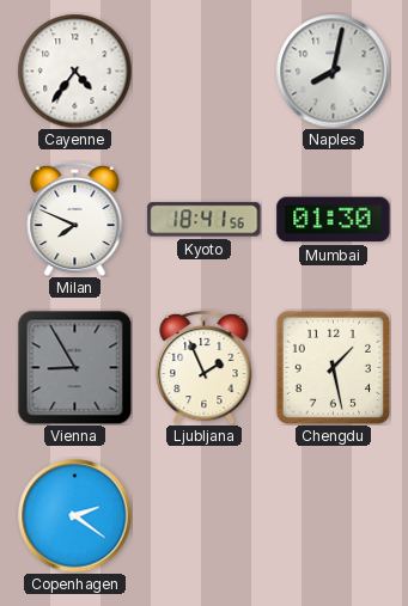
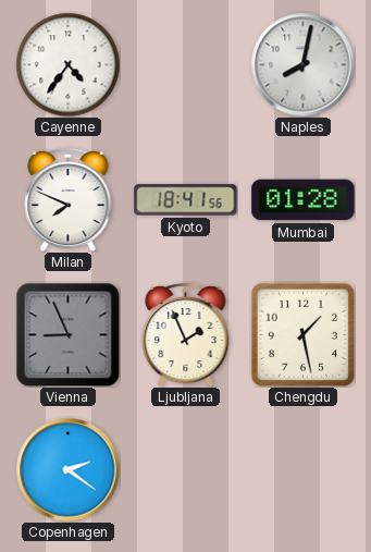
Mumbai: 01:30 -> 01:28
Vienna: 8:55 -> 8:56
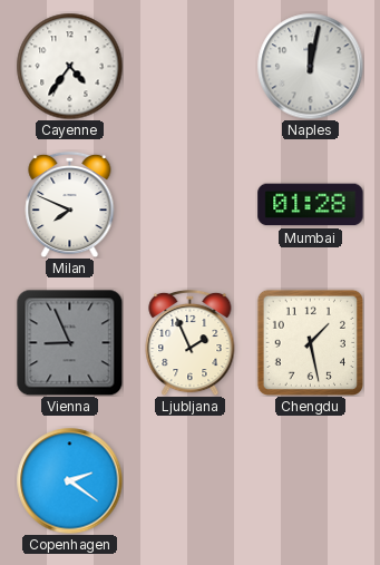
Naples: 8:02 -> 12:02
Kyoto: 18:41 -> none
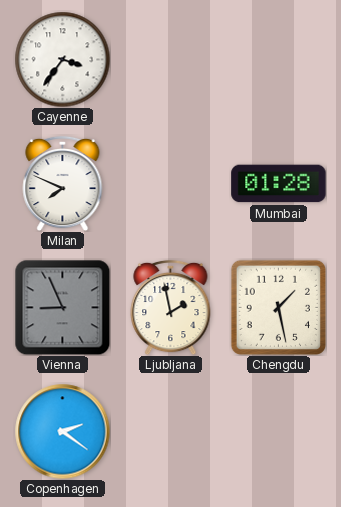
Cayenne: 4:36 -> 3:36
Naples: 12:02 -> none
Ljubljana: 1:56 -> 1:58
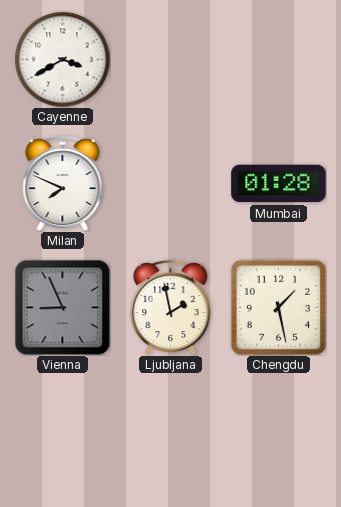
Cayenne: 3:36 -> 3:40
Copenhagen: 2:21 -> none
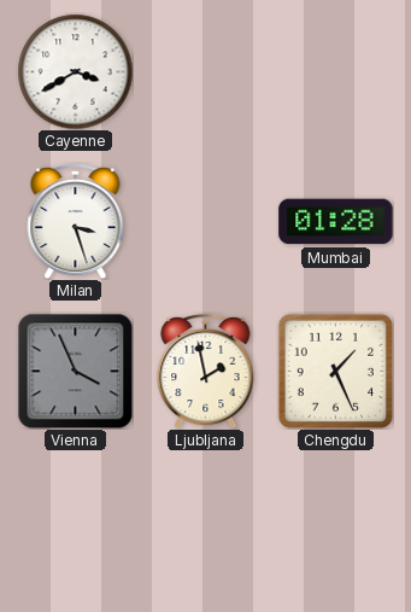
Milan: 7:49 -> 3:27
Vienna: 8:56 -> 3:56
Chengdu: 1:28 -> 1:26
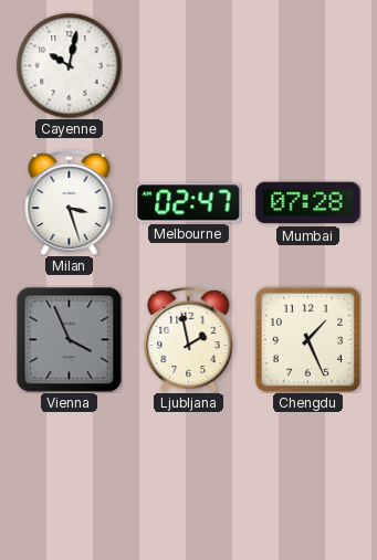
Cayenne: 3:40 -> 10:02
Melbourne: none -> 02:47
Mumbai: 01:28 -> 07:28
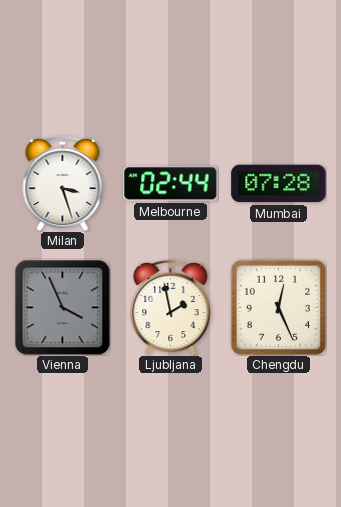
Cayenne: 10:02 -> none
Melbourne: 02:47 -> 02:44
Chengdu: 1:26 -> 12:26
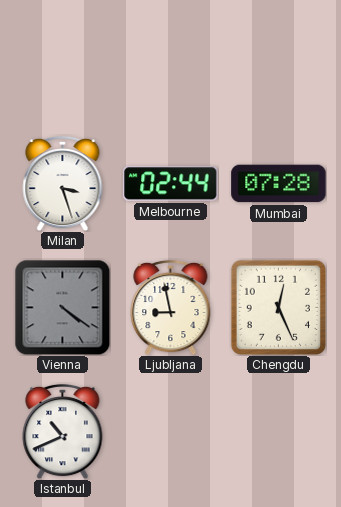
Vienna: 3:56 -> 4:21
Ljubljana: 1:58 -> 8:58
Istanbul: none -> 10:41
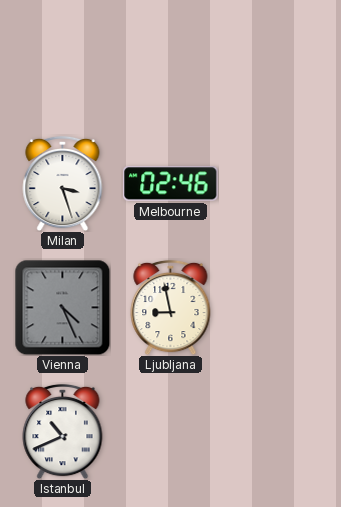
Melbourne: 02:44 -> 02:46
Mumbai: 07:28 -> none
Vienna: 4:21 -> 4:26
Chengdu: 12:26 -> none
